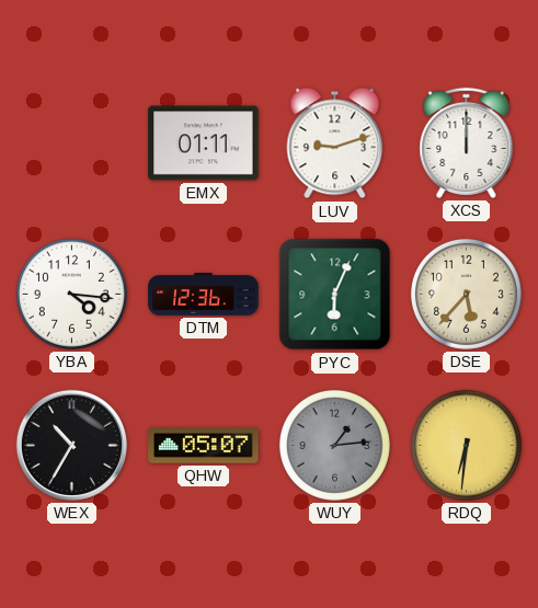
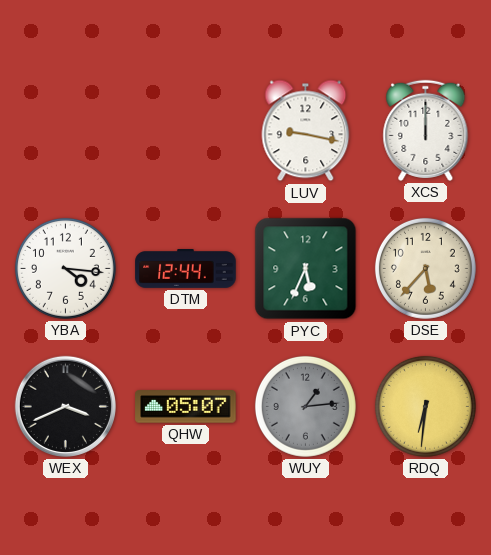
EMX: 01:11 -> none
LUV: 9:12 -> 9:17
DTM: 12:36 -> 12:44
PYC: 6:04 -> 5:34
WEX: 10:35 -> 3:41
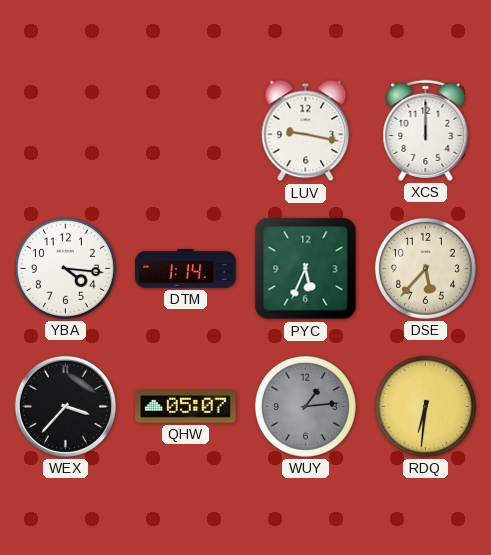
DTM: 12:44 -> 1:14
WEX: 3:41 -> 3:37
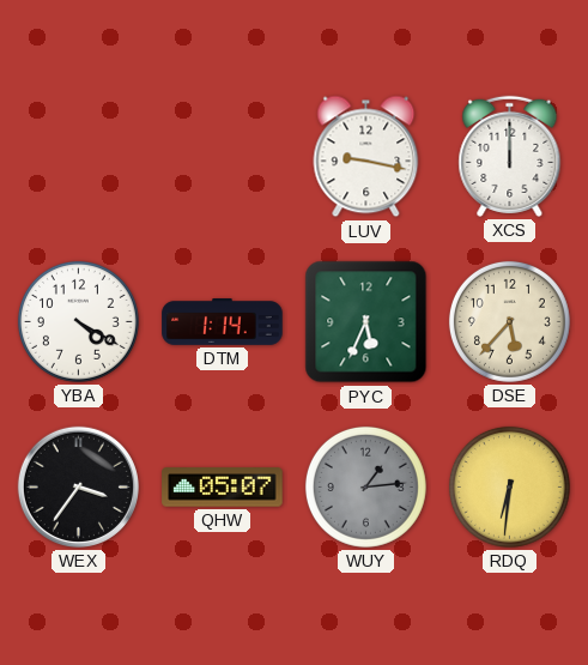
YBA: 4:16 -> 4:20
WEX: 3:37 -> 3:36
